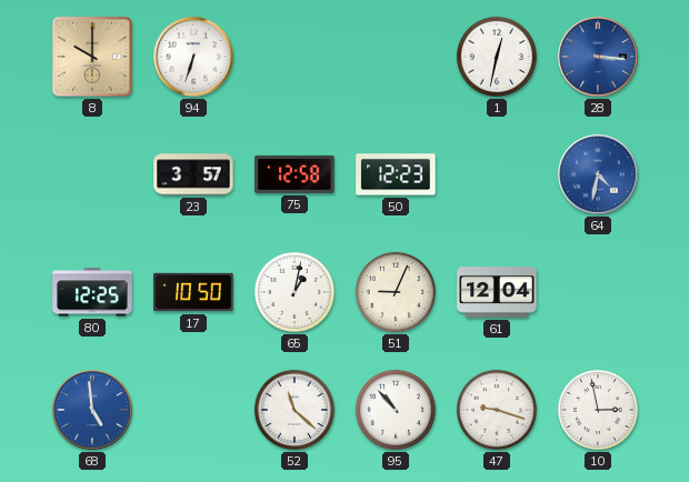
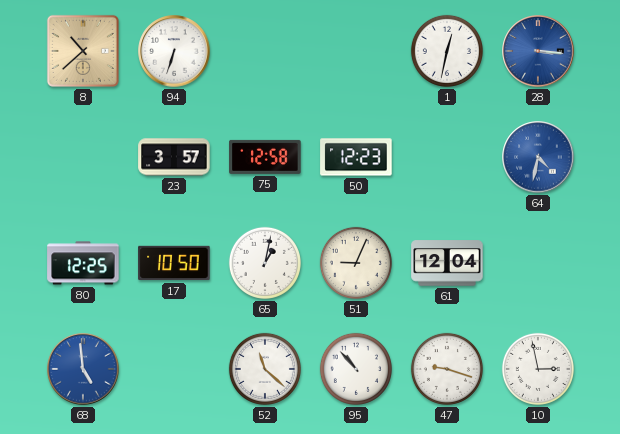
8: 10:00 -> 10:38
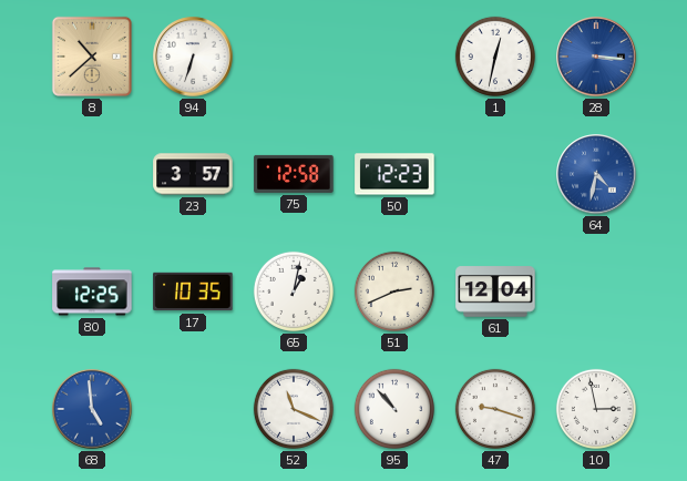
17: 10:50 -> 10:35
51: 9:04 -> 2:41
52: 11:22 -> 11:19
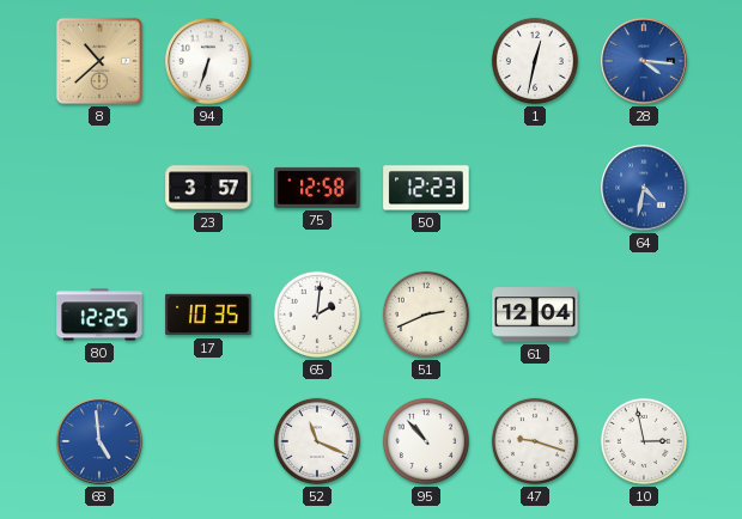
28: 3:16 -> 4:16
65: 1:02 -> 2:01
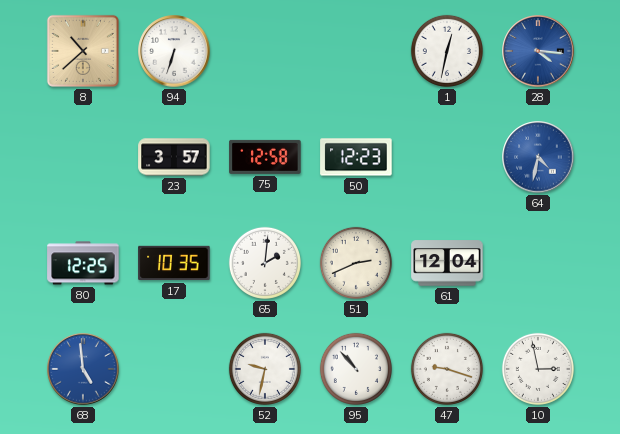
52: 11:19 -> 9:32
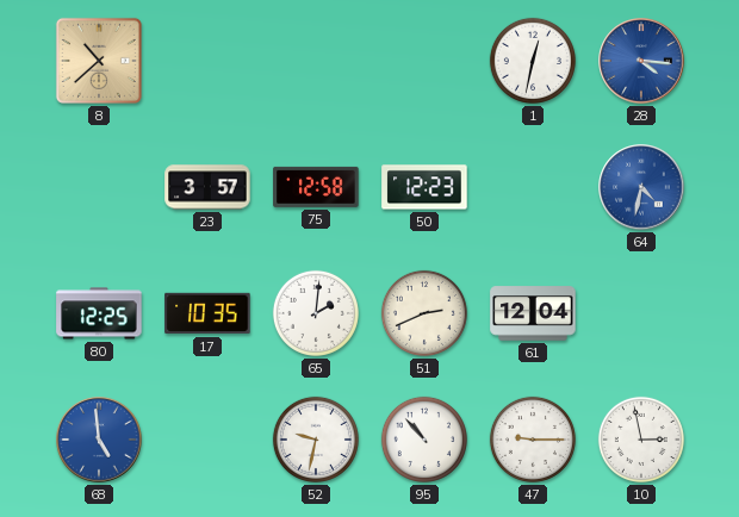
94: 6:33 -> none
47: 9:18 -> 9:15
